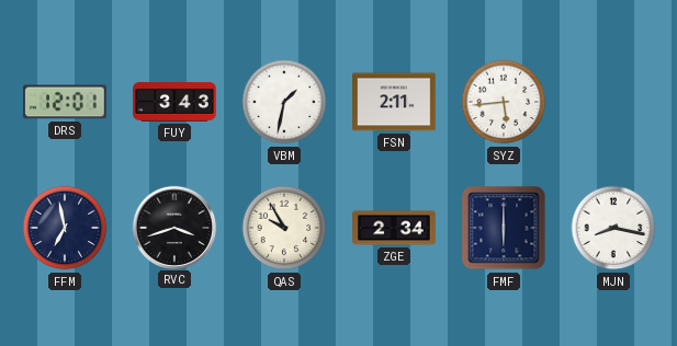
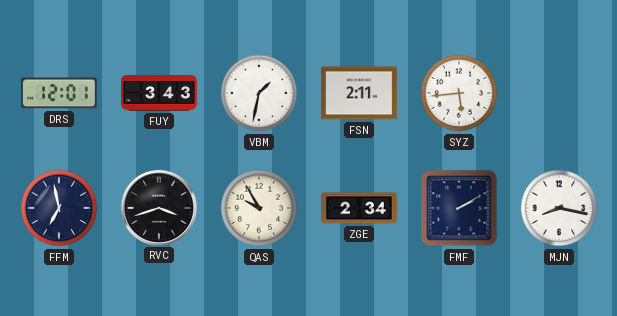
FMF: 6:00 -> 2:10
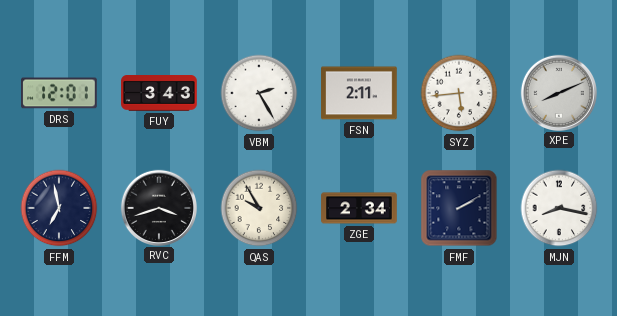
VBM: 1:32 -> 2:25
XPE: none -> 8:11
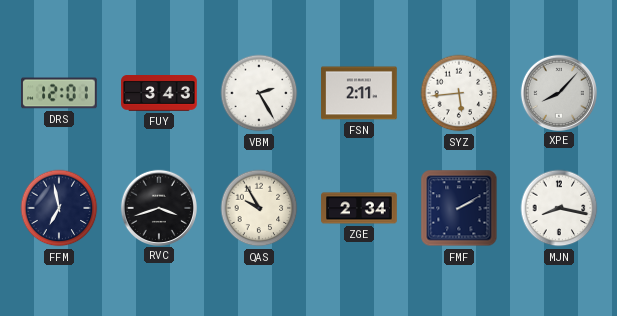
XPE: 8:11 -> 8:07
